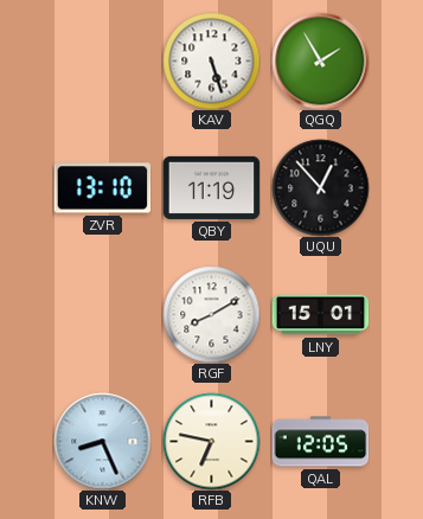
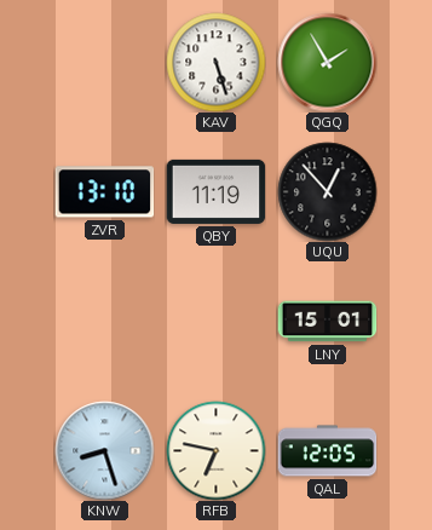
RGF: 8:10 -> none
KNW: 8:26 -> 8:27
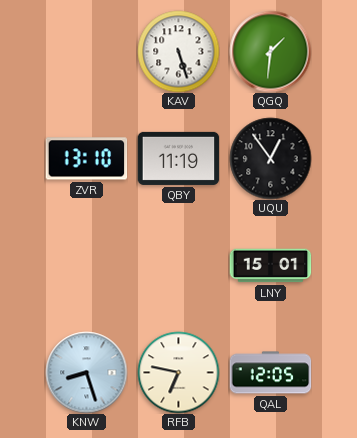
QGQ: 1:55 -> 1:31
UQU: 12:53 -> 12:54
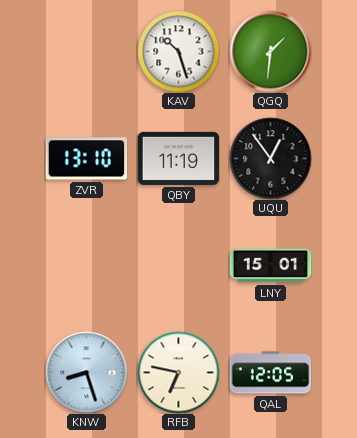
KAV: 5:27 -> 10:27
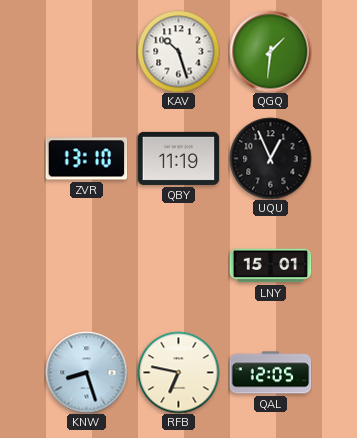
UQU: 12:54 -> 12:56
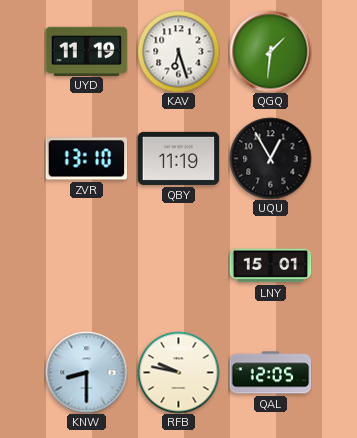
UYD: none -> 11:19
KAV: 10:27 -> 6:27
UQU: 12:56 -> 12:55
KNW: 8:27 -> 8:30
RFB: 6:47 -> 9:47
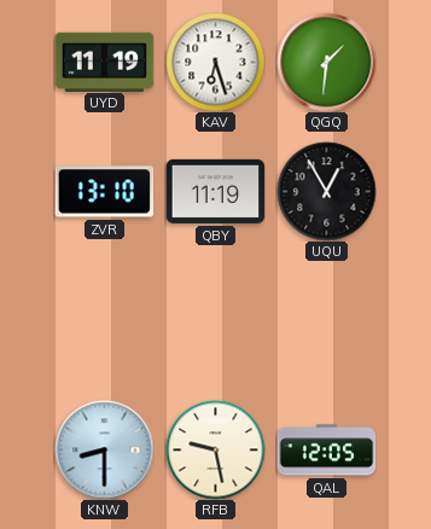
LNY: 15:01 -> none
RFB: 9:47 -> 9:28
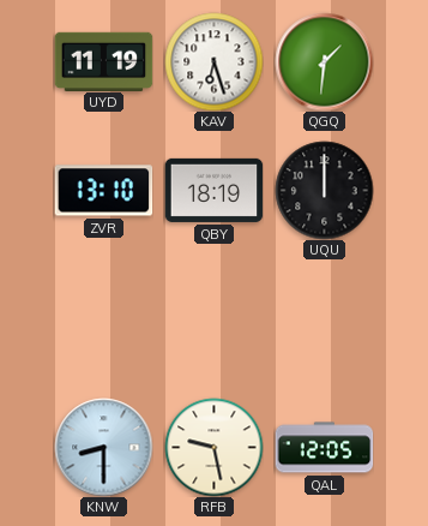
QBY: 11:19 -> 18:19
UQU: 12:55 -> 12:00
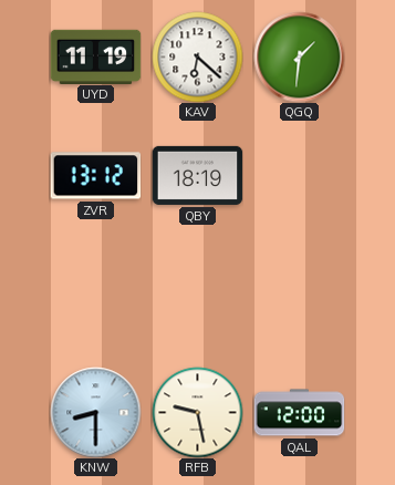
KAV: 6:27 -> 6:22
ZVR: 13:10 -> 13:12
UQU: 12:00 -> none
QAL: 12:05 -> 12:00
